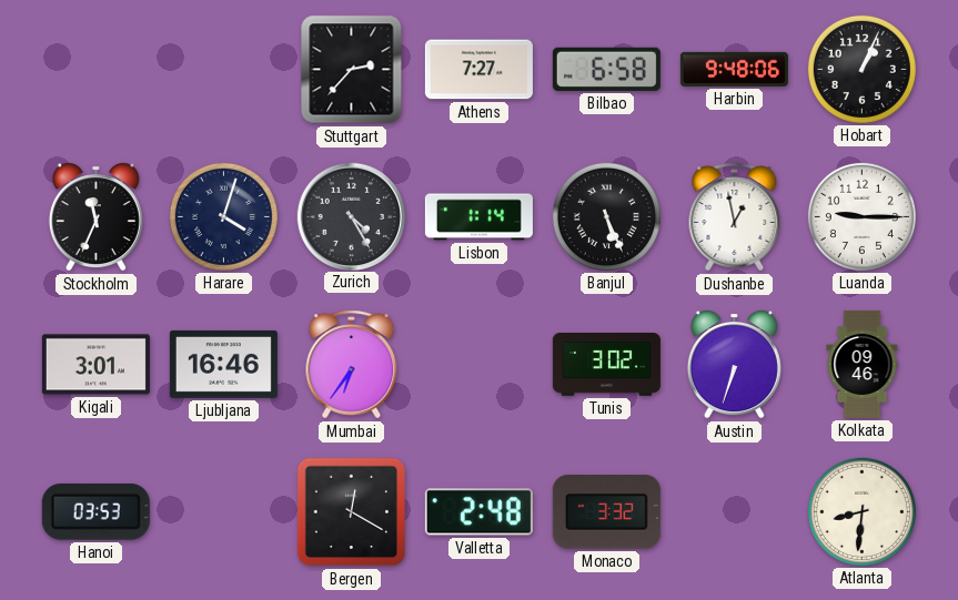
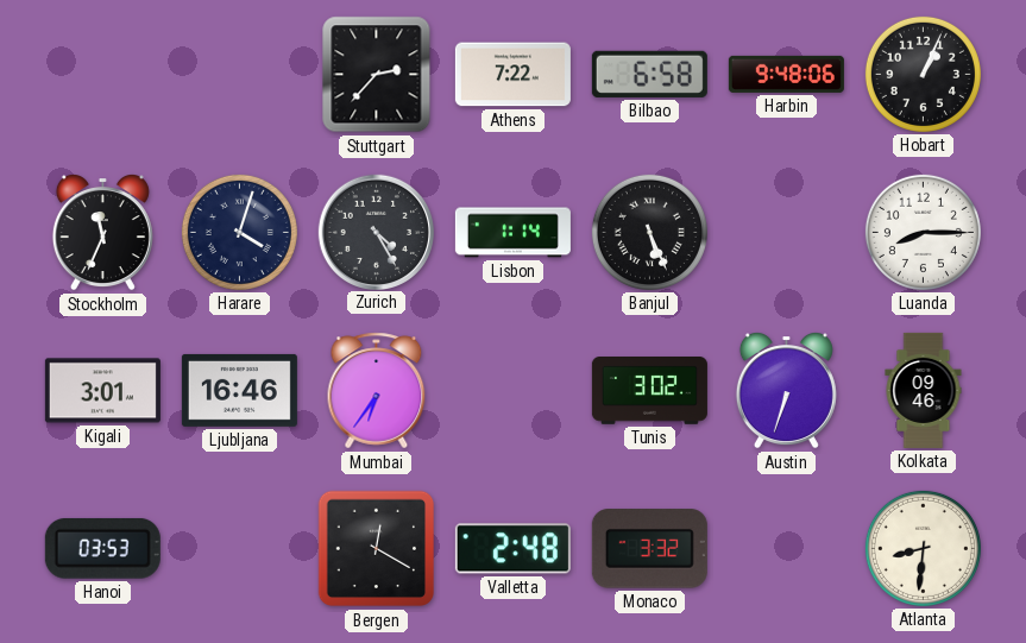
Athens: 7:27 -> 7:22
Dushanbe: 12:58 -> none
Luanda: 9:15 -> 8:15
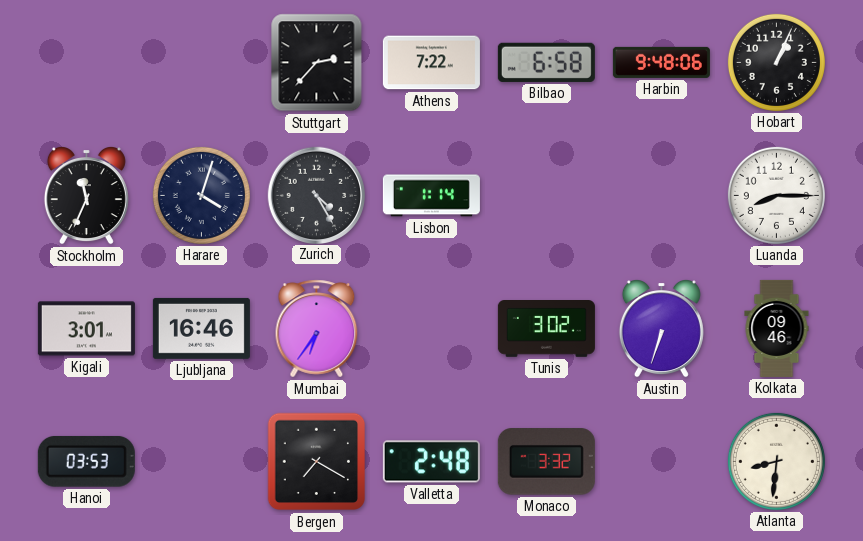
Banjul: 5:26 -> none
Bergen: 12:20 -> 7:20
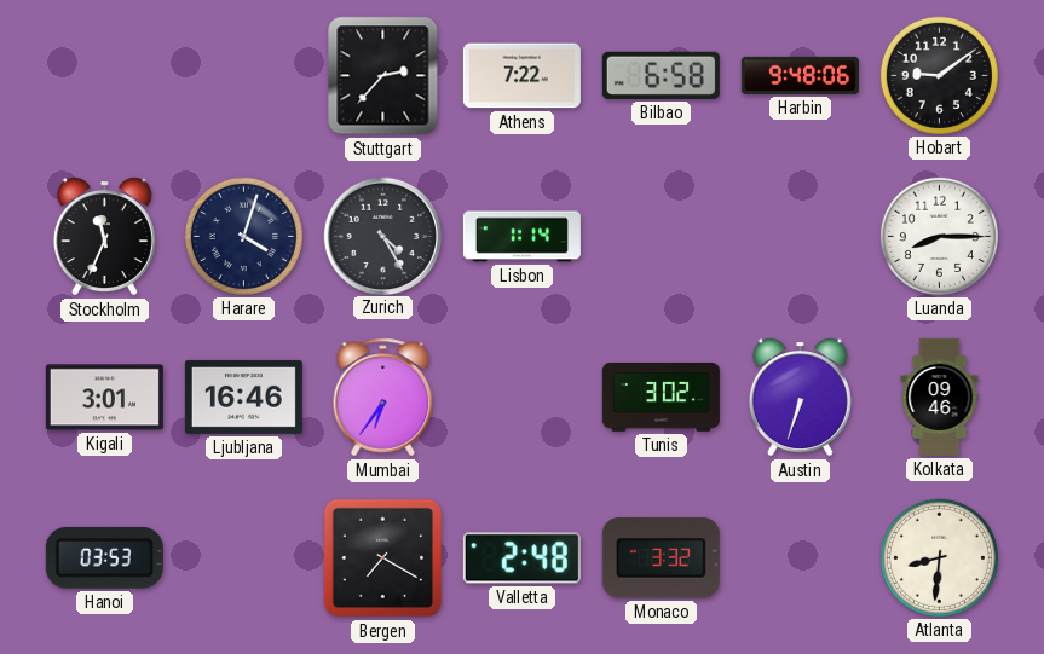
Hobart: 1:04 -> 9:09
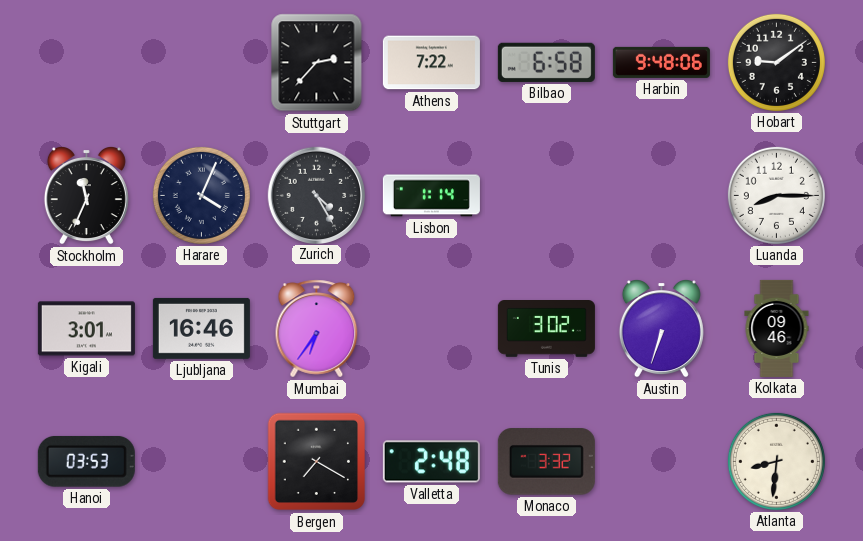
Harare: 4:03 -> 4:04
